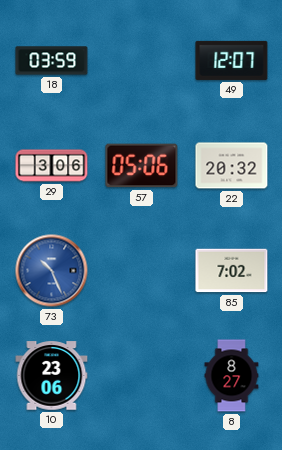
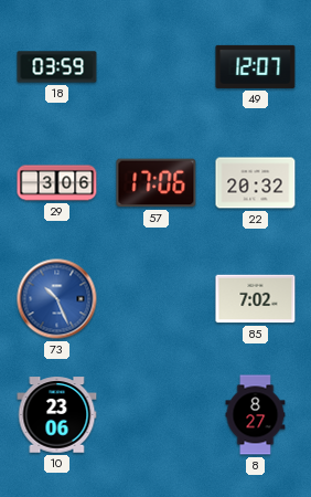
57: 05:06 -> 17:06
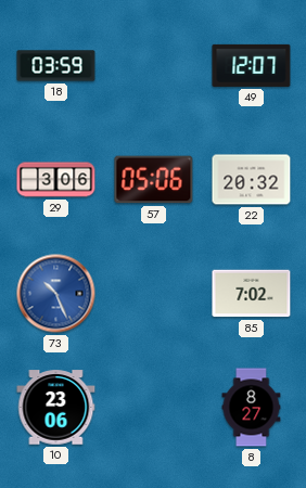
57: 17:06 -> 05:06
